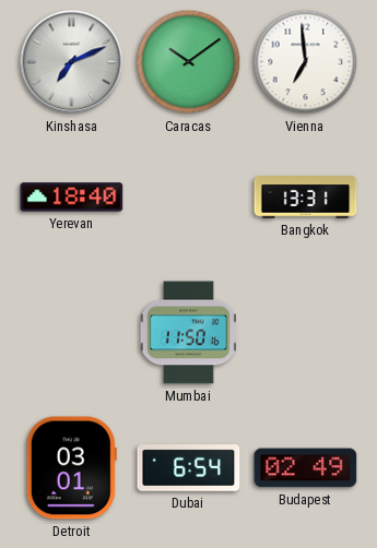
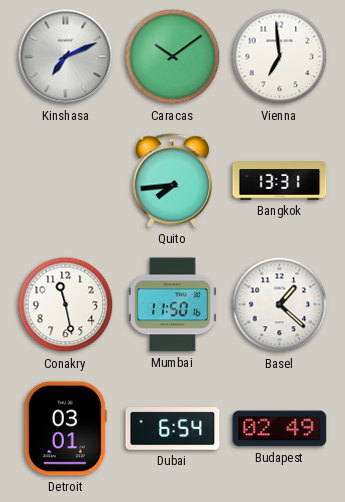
Yerevan: 18:40 -> none
Quito: none -> 7:44
Conakry: none -> 11:28
Basel: none -> 1:22
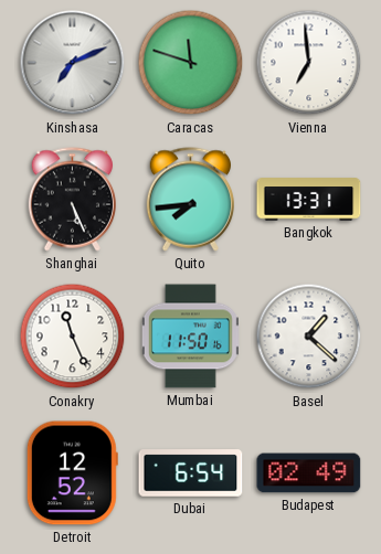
Caracas: 10:09 -> 11:48
Shanghai: none -> 5:26
Conakry: 11:28 -> 11:26
Detroit: 03:01 -> 12:52
